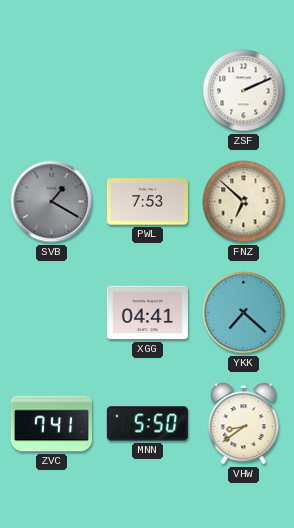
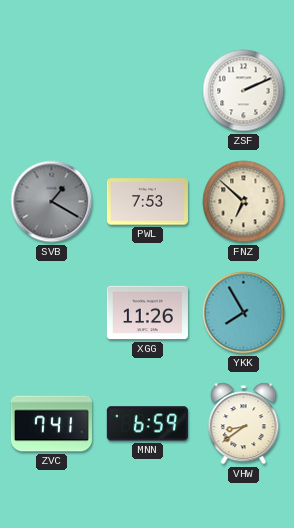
XGG: 04:41 -> 11:26
YKK: 7:22 -> 7:55
MNN: 5:50 -> 6:59
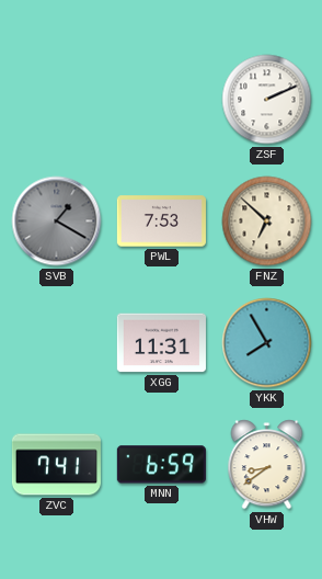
XGG: 11:26 -> 11:31
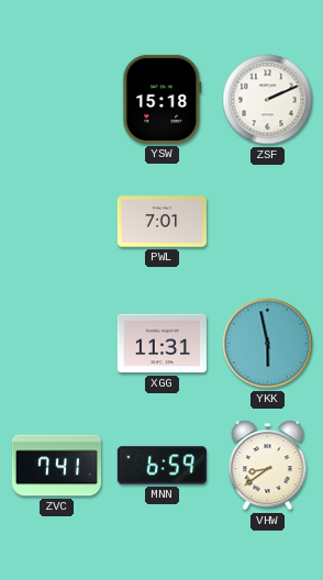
YSW: none -> 15:18
SVB: 1:20 -> none
PWL: 7:53 -> 7:01
FNZ: 6:52 -> none
YKK: 7:55 -> 5:58
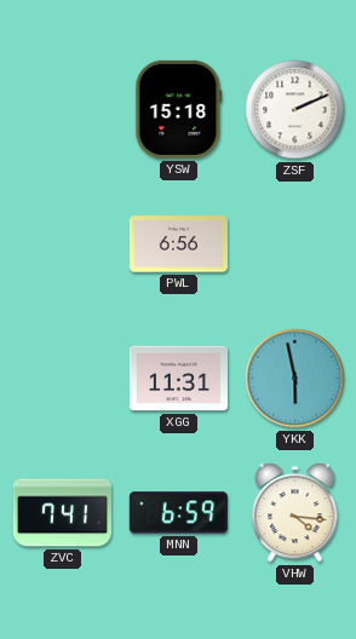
PWL: 7:01 -> 6:56
VHW: 8:39 -> 4:16
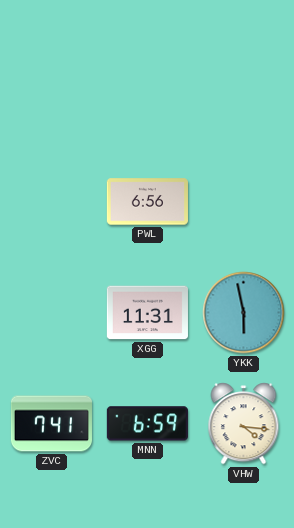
YSW: 15:18 -> none
ZSF: 2:11 -> none
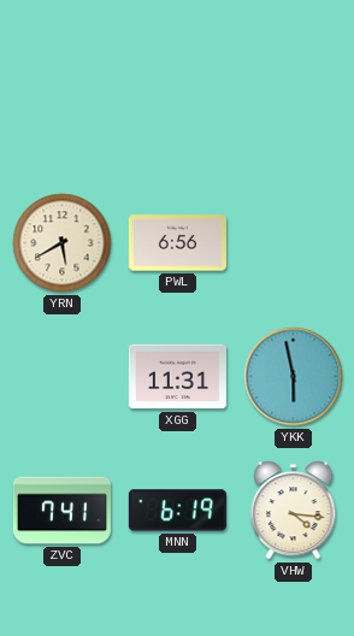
YRN: none -> 5:40
MNN: 6:59 -> 6:19
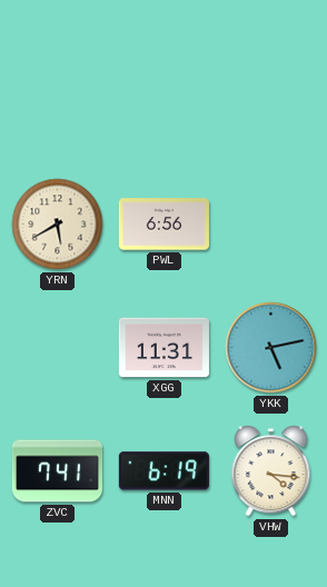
YKK: 5:58 -> 5:13
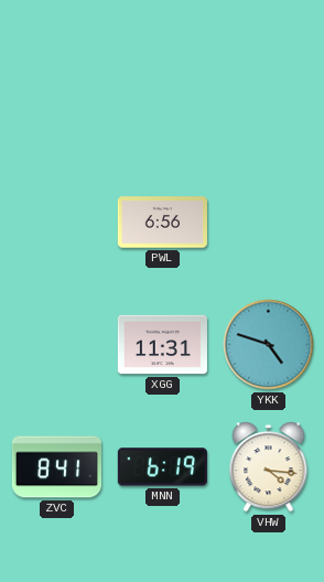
YRN: 5:40 -> none
YKK: 5:13 -> 4:48
ZVC: 7:41 -> 8:41
